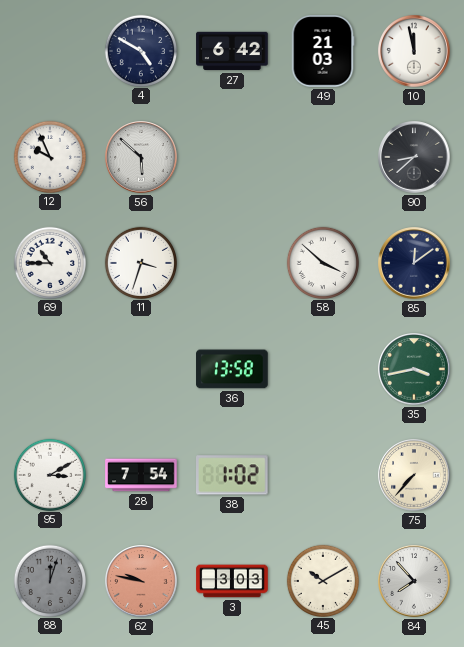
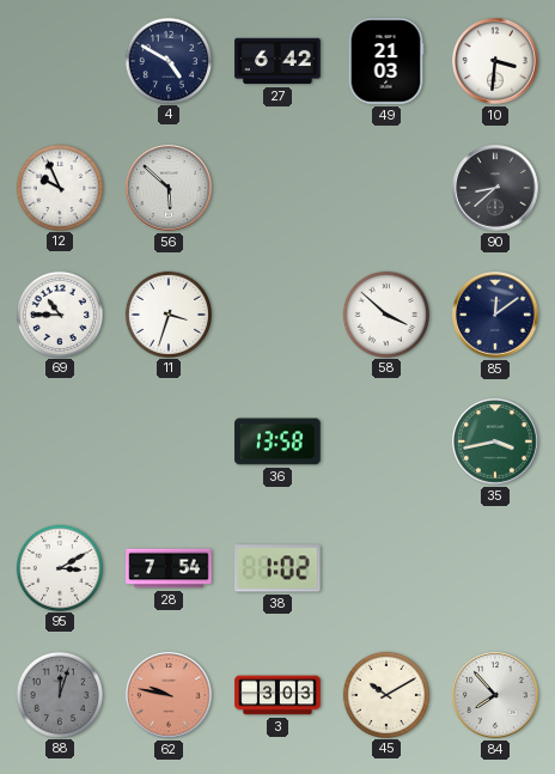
10: 11:58 -> 3:31
75: 7:37 -> none
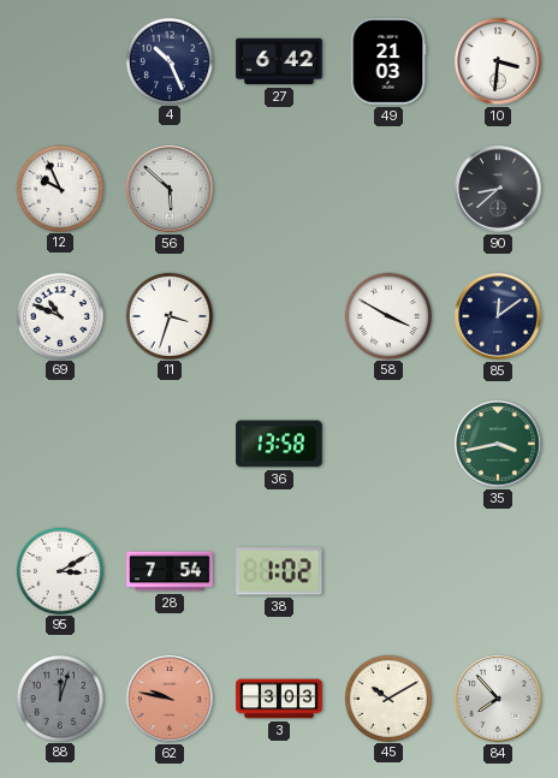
4: 4:50 -> 10:26
69: 10:45 -> 10:49
58: 3:52 -> 3:50
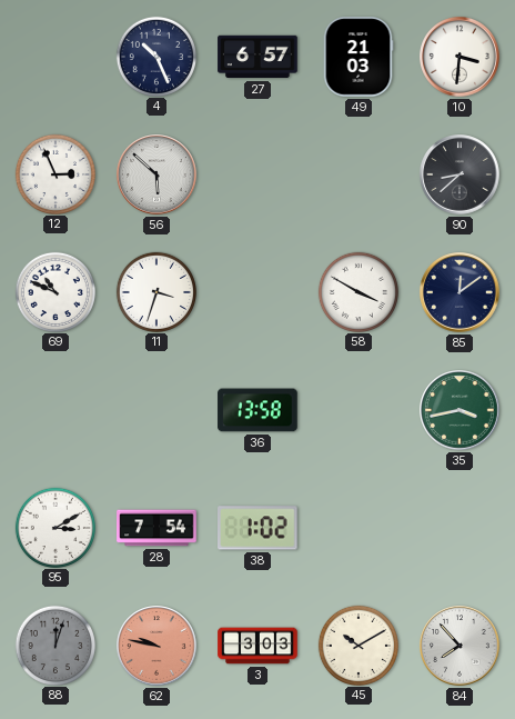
27: 6:42 -> 6:57
12: 9:56 -> 2:56
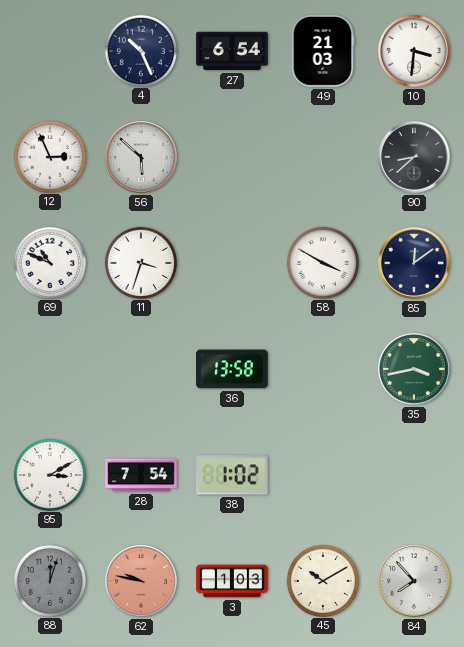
27: 6:57 -> 6:54
3: 3:03 -> 1:03
